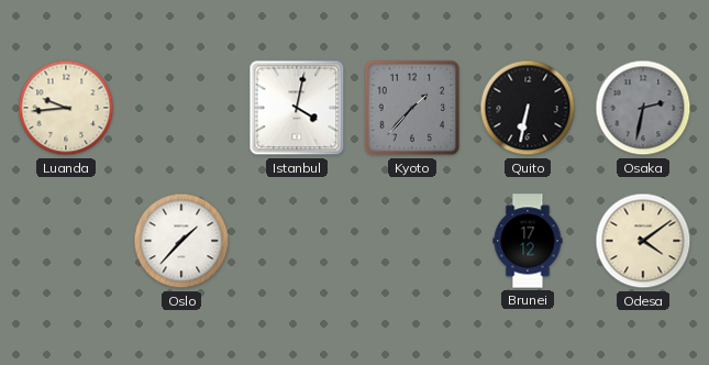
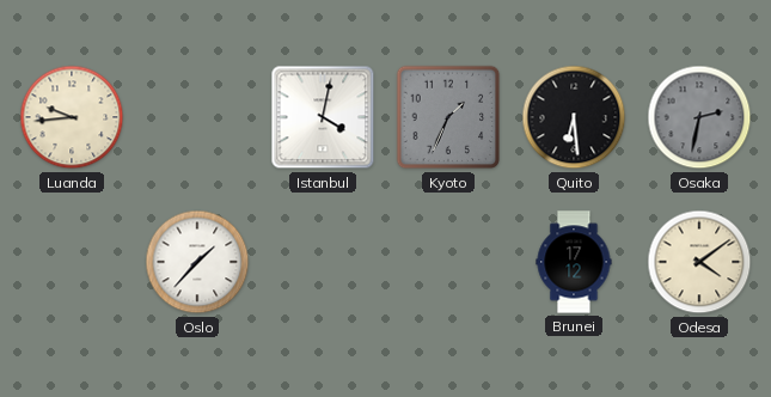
Kyoto: 1:37 -> 1:34
Quito: 6:32 -> 6:29
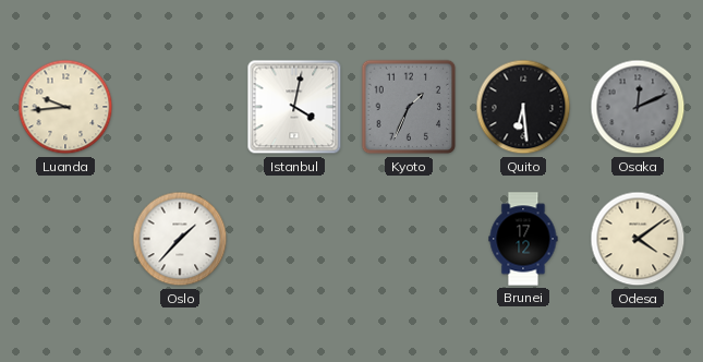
Osaka: 2:32 -> 12:11
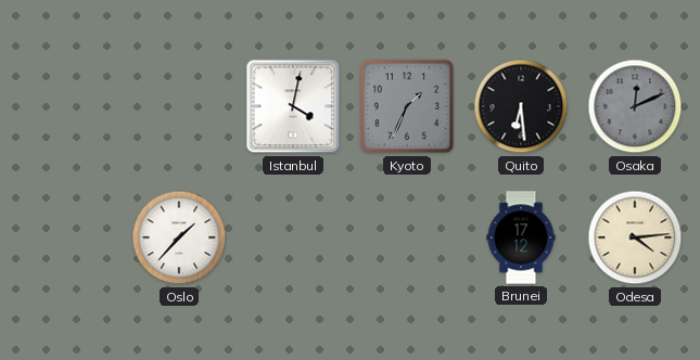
Luanda: 9:44 -> none
Odesa: 4:09 -> 4:14
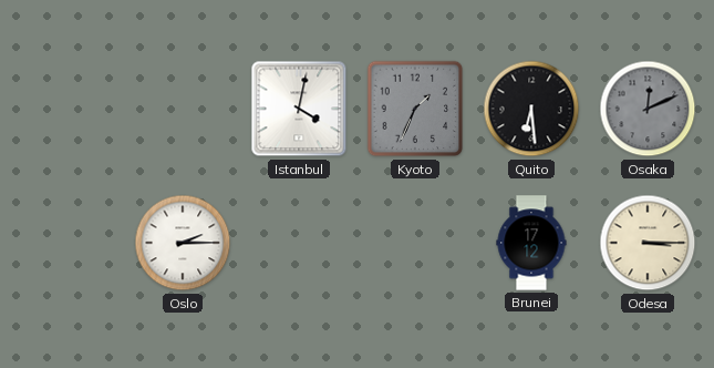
Oslo: 1:37 -> 2:15
Odesa: 4:14 -> 3:15
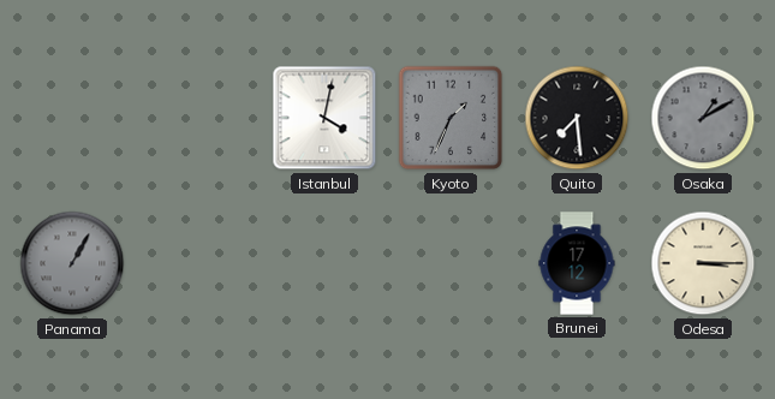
Quito: 6:29 -> 7:29
Osaka: 12:11 -> 1:10
Panama: none -> 1:05
Oslo: 2:15 -> none
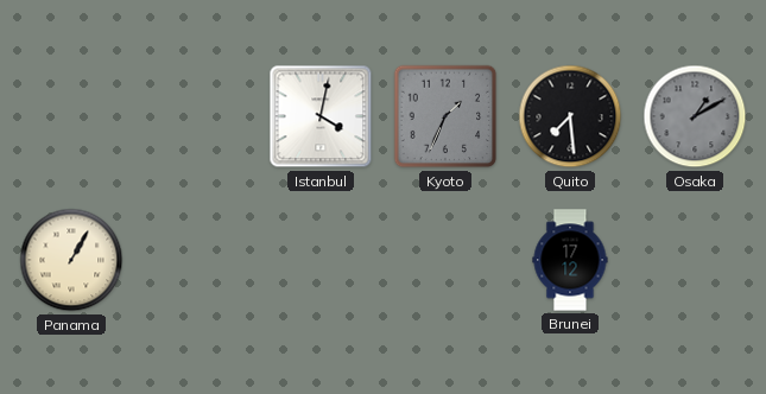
Panama dial: grey -> cream
Odesa: 3:15 -> none
